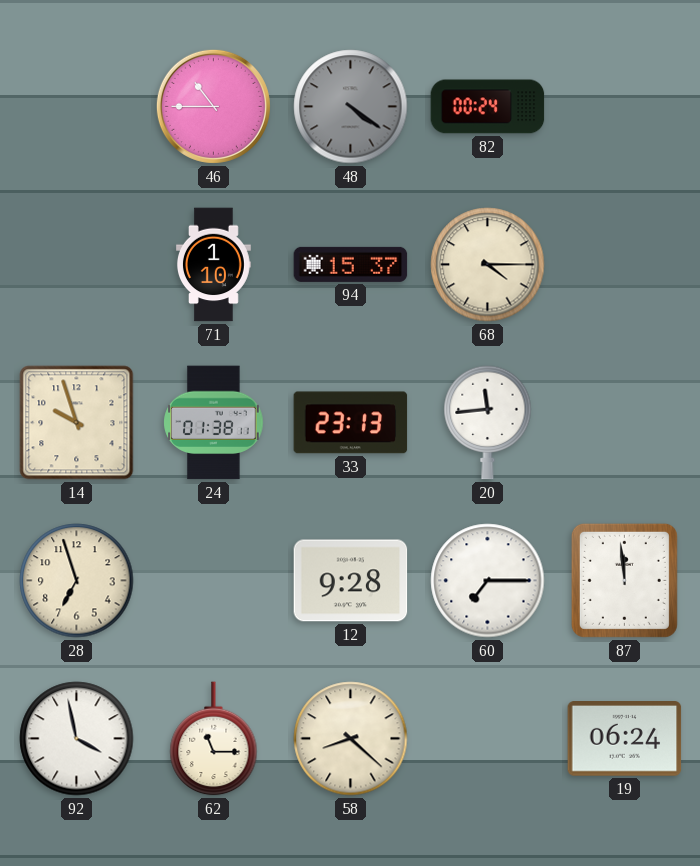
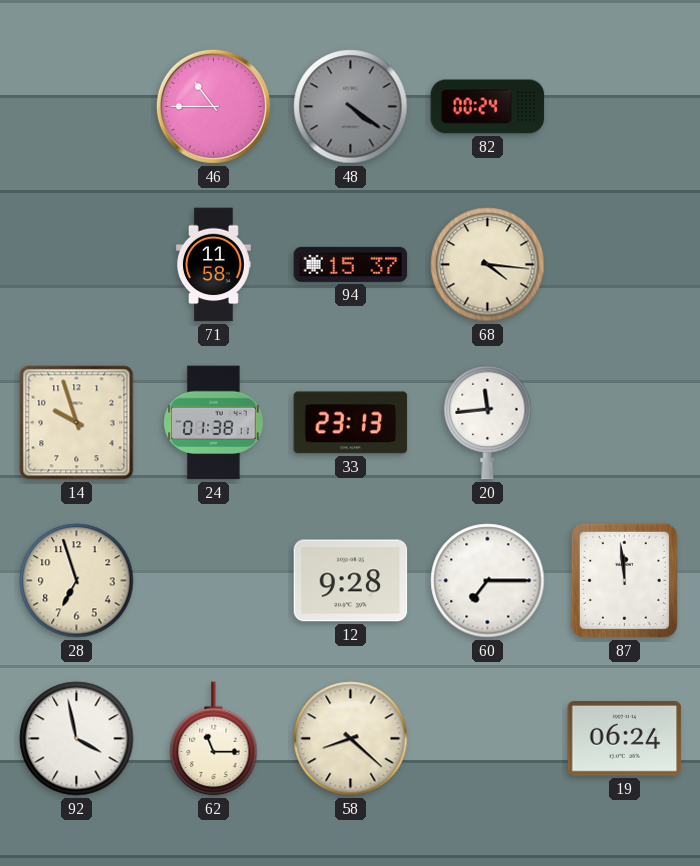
71: 1:10 -> 11:58
68: 4:15 -> 4:16
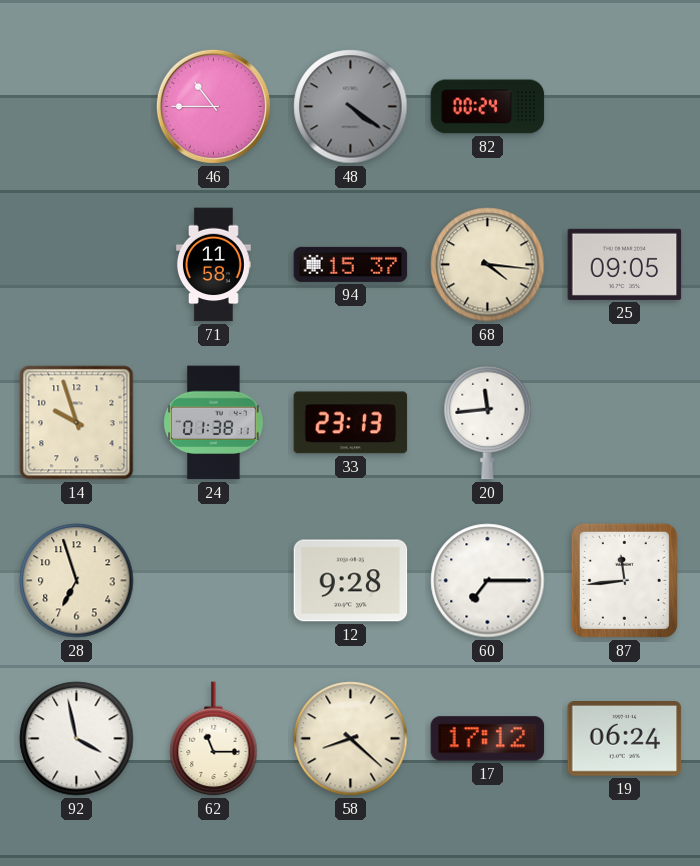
25: none -> 09:05
87: 11:59 -> 11:44
17: none -> 17:12
